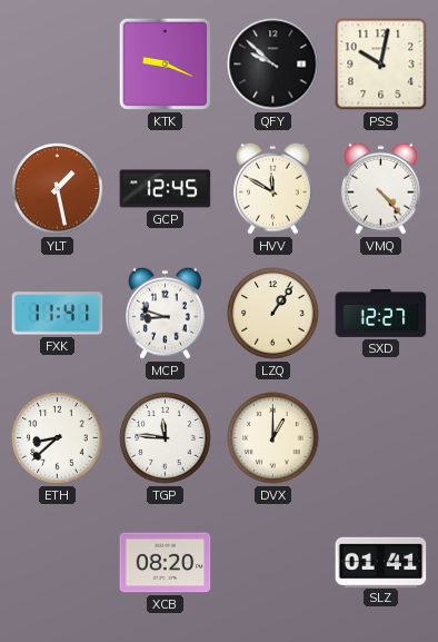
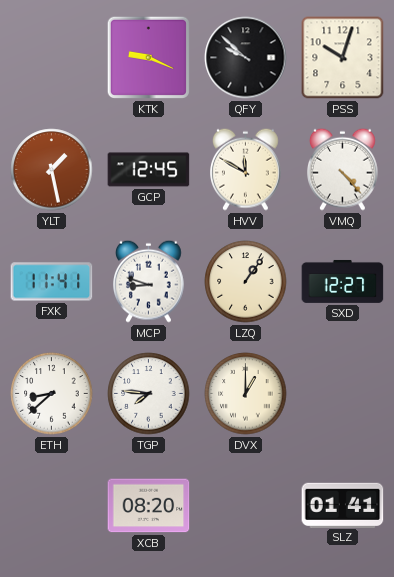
PSS: 10:02 -> 10:03
TGP: 11:46 -> 7:46
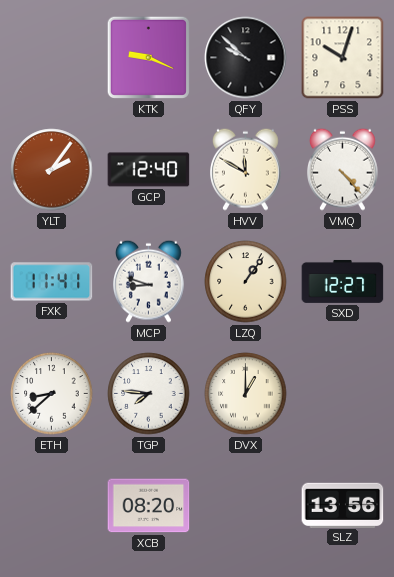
YLT: 1:28 -> 2:06
GCP: 12:45 -> 12:40
SLZ: 01:41 -> 13:56
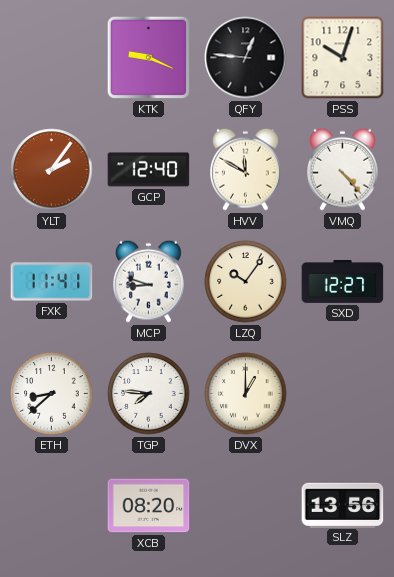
QFY: 9:52 -> 12:46
LZQ: 1:06 -> 10:06
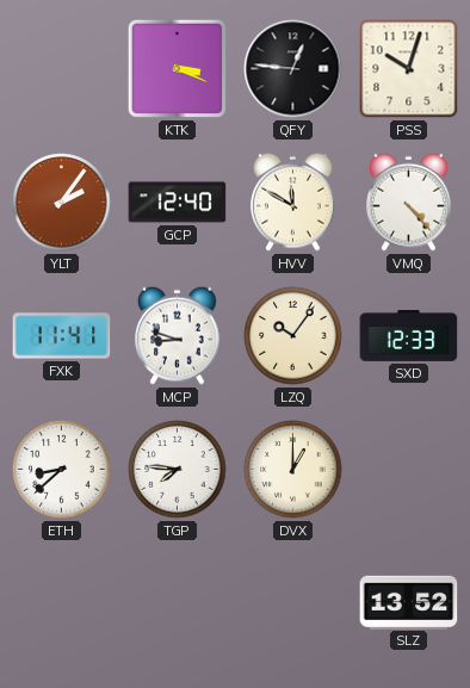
KTK: 9:19 -> 3:19
SXD: 12:27 -> 12:33
XCB: 08:20 -> none
SLZ: 13:56 -> 13:52
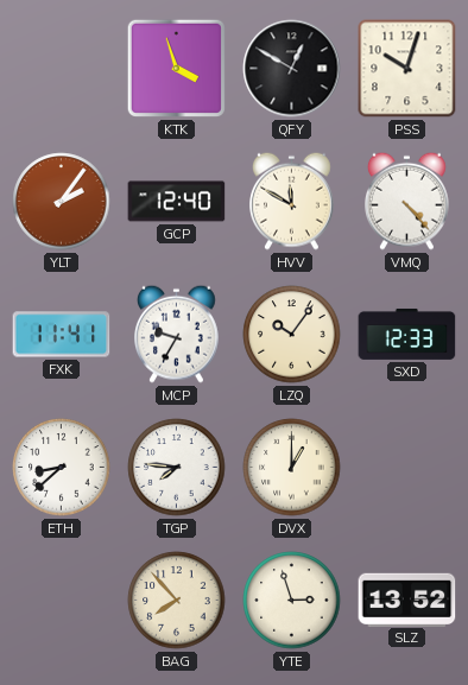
KTK: 3:19 -> 3:57
QFY: 12:46 -> 12:50
MCP: 8:48 -> 9:35
BAG: none -> 7:53
YTE: none -> 2:57
